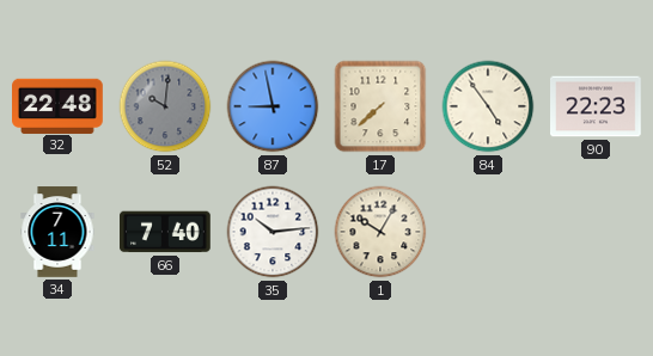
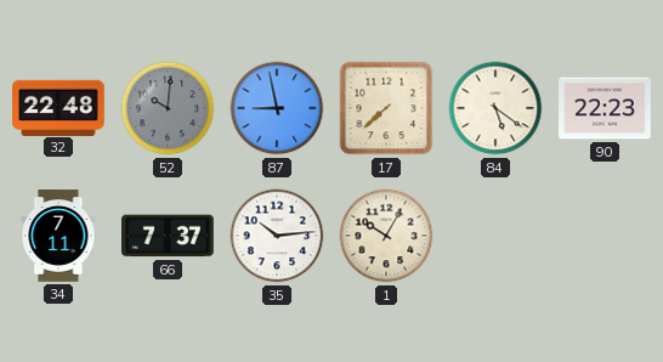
84: 4:54 -> 5:21
66: 7:40 -> 7:37
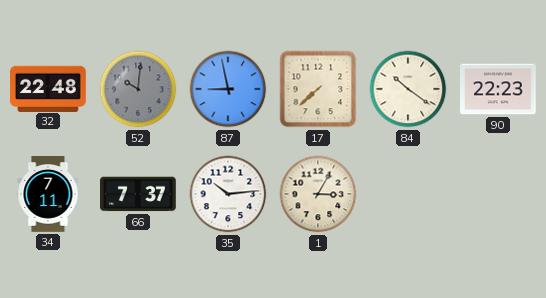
84: 5:21 -> 10:21
1: 10:05 -> 3:05
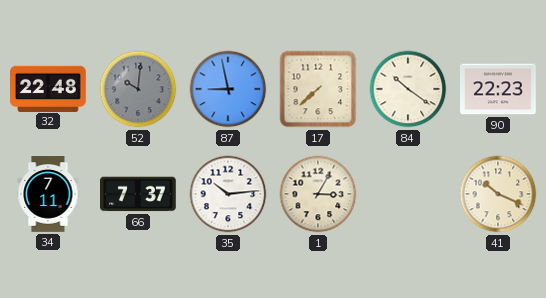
41: none -> 10:19
